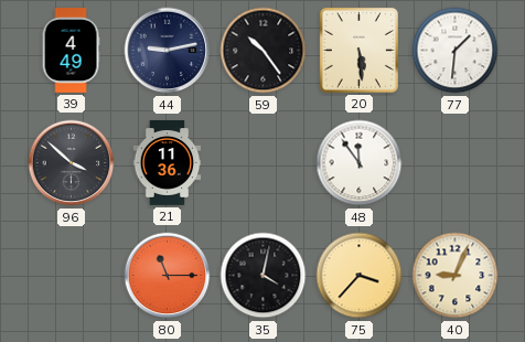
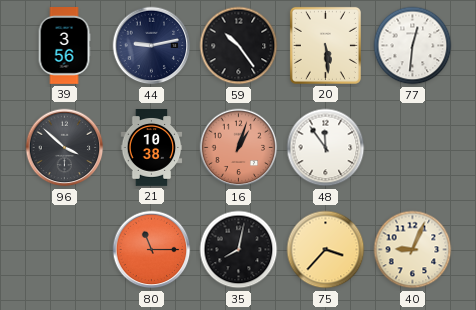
39: 4:49 -> 3:56
77: 1:31 -> 12:31
21: 11:36 -> 10:38
16: none -> 1:03
35: 4:02 -> 8:02
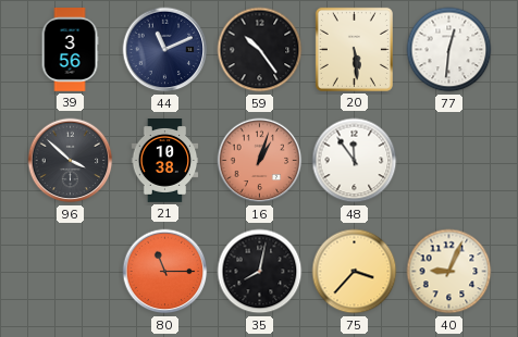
44: 9:13 -> 11:11
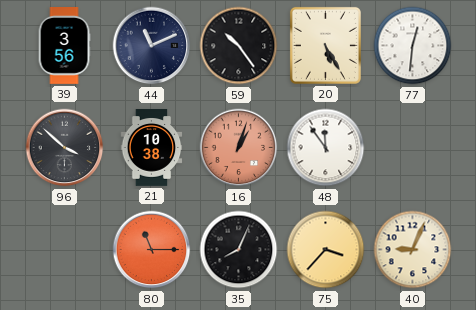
20: 5:29 -> 5:25
35: 8:02 -> 8:04
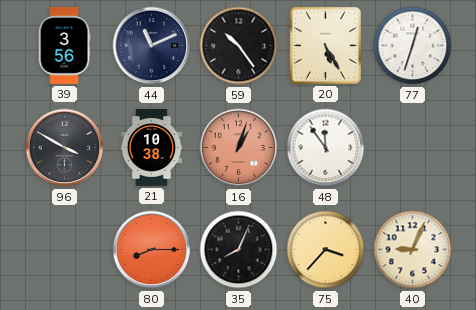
77: 12:31 -> 12:33
96: 3:52 -> 3:50
80: 11:15 -> 8:15
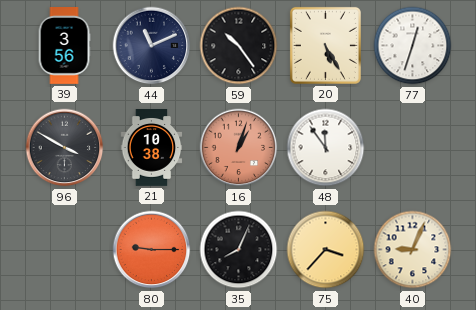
80: 8:15 -> 9:15
